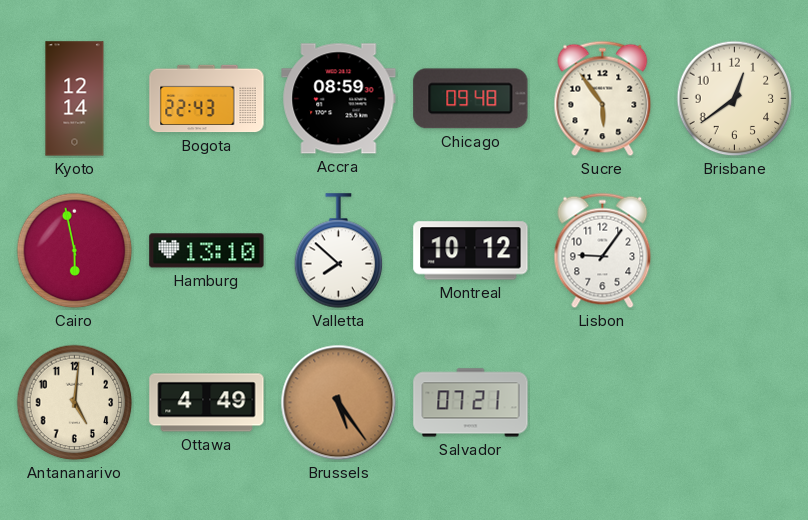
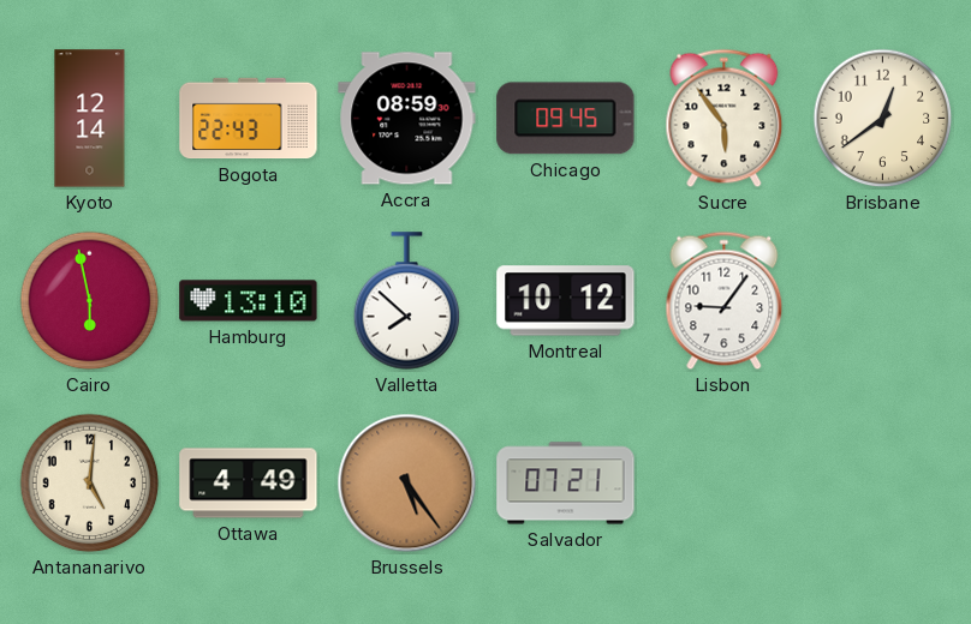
Chicago: 09:48 -> 09:45
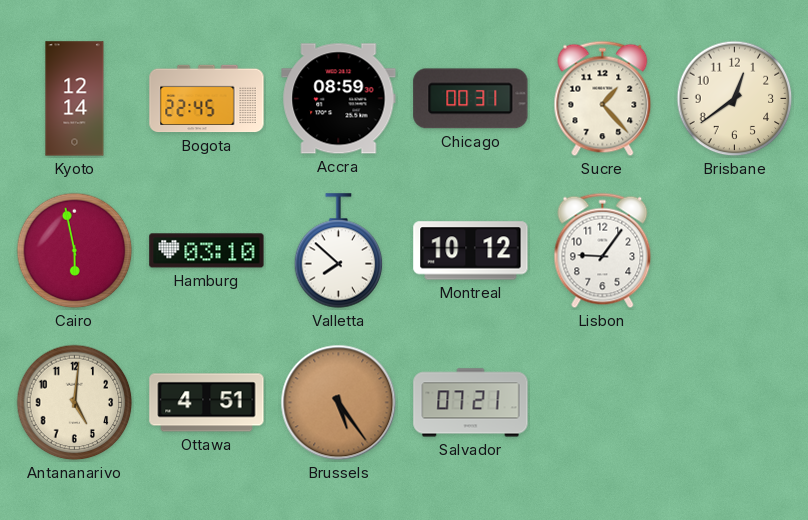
Bogota: 22:43 -> 22:45
Chicago: 09:45 -> 00:31
Sucre: 5:54 -> 1:23
Hamburg: 13:10 -> 03:10
Ottawa: 4:49 -> 4:51
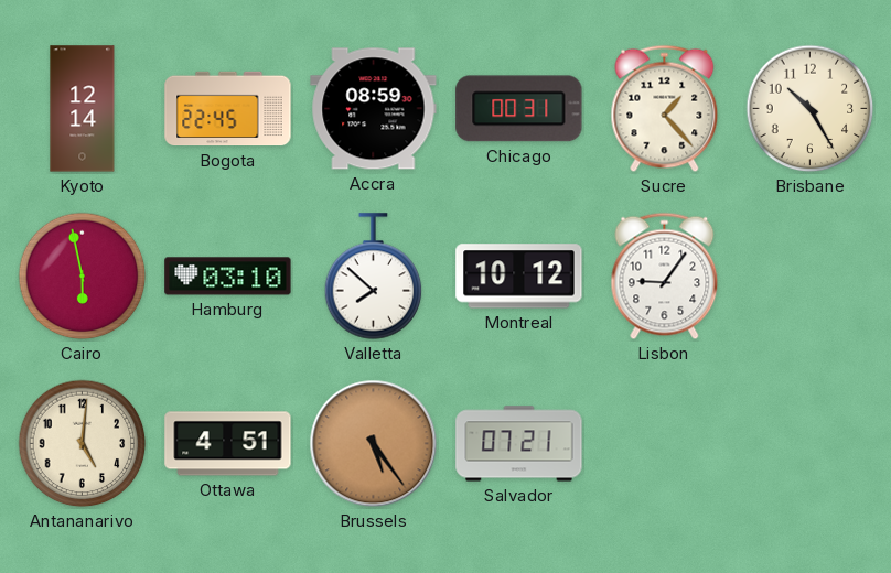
Brisbane: 12:39 -> 10:25
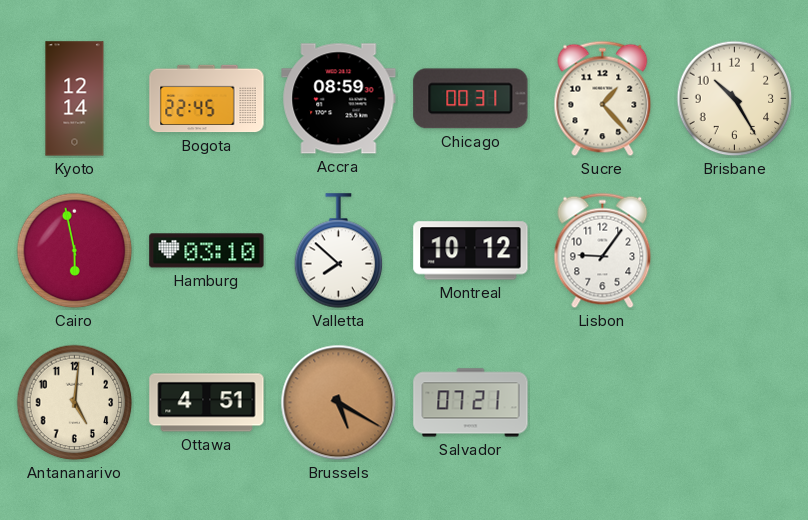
Brussels: 5:24 -> 5:20
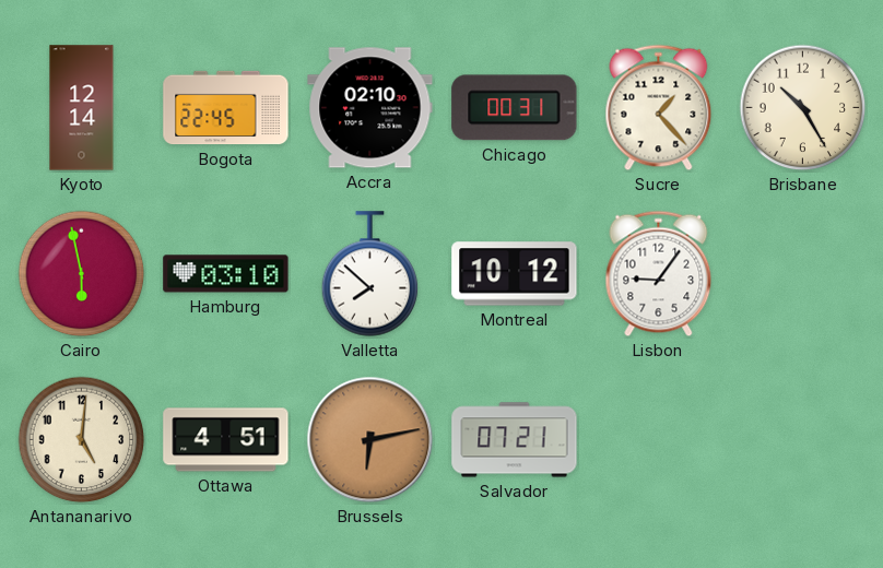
Accra: 08:59 -> 02:10
Brussels: 5:20 -> 6:13
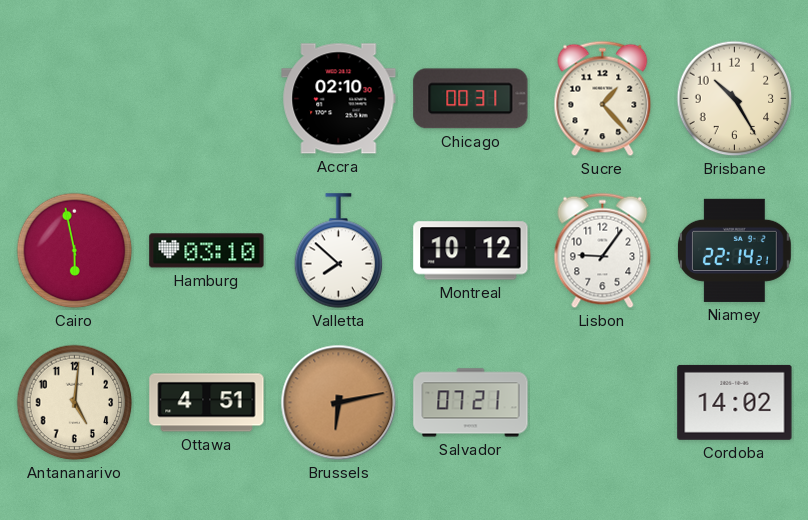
Kyoto: 12:14 -> none
Bogota: 22:45 -> none
Niamey: none -> 22:14
Cordoba: none -> 14:02
